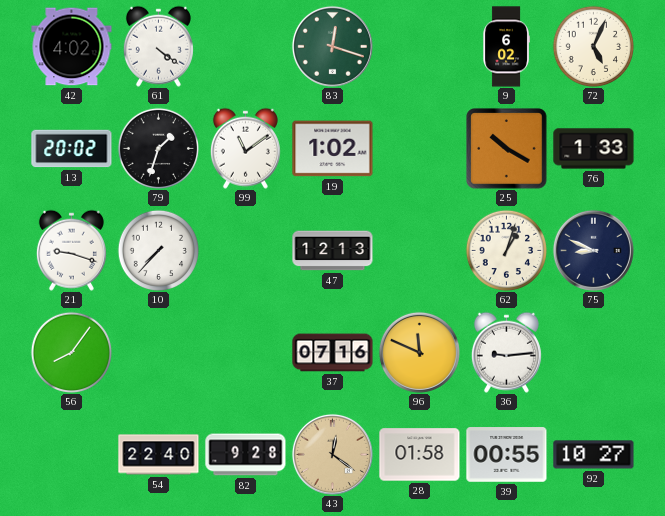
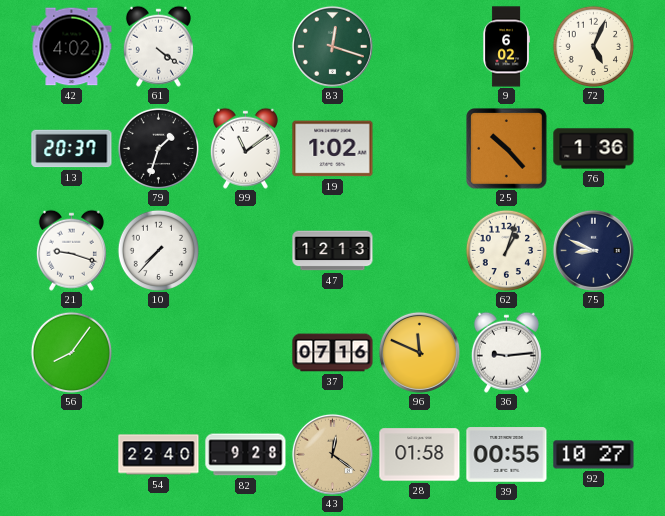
13: 20:02 -> 20:37
25: 10:20 -> 10:23
76: 1:33 -> 1:36
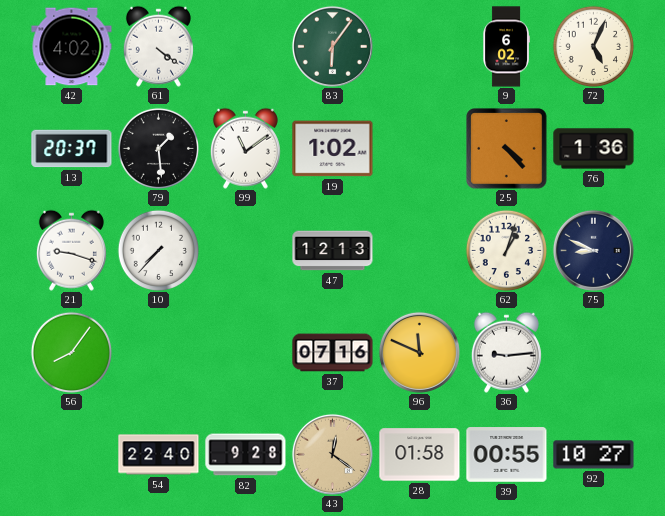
83: 12:18 -> 6:06
79: 1:33 -> 1:29
25: 10:23 -> 4:23
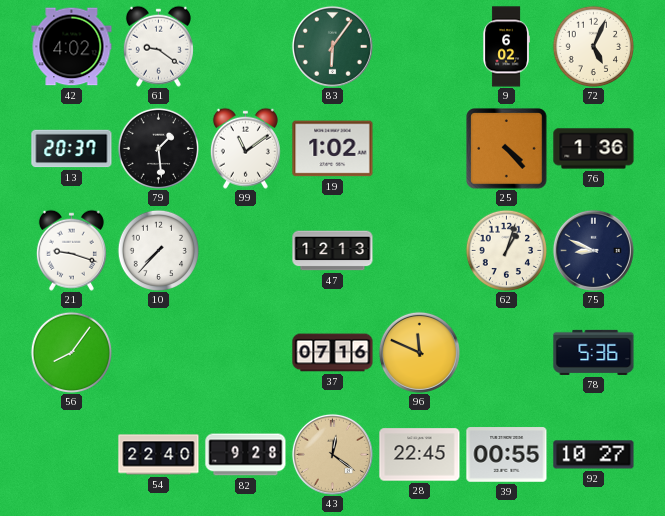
61: 4:21 -> 9:21
36: 9:14 -> none
78: none -> 5:36
28: 01:58 -> 22:45
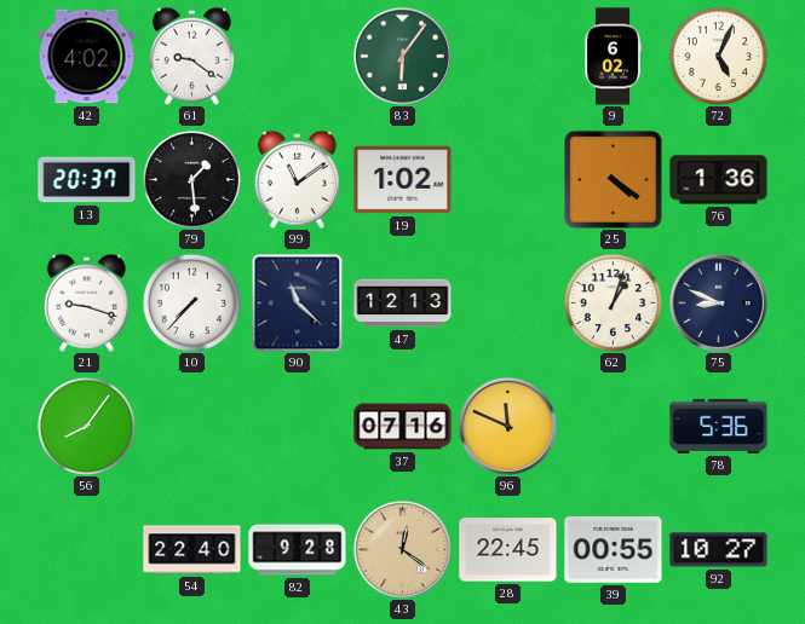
25: 4:23 -> 4:21
90: none -> 11:22
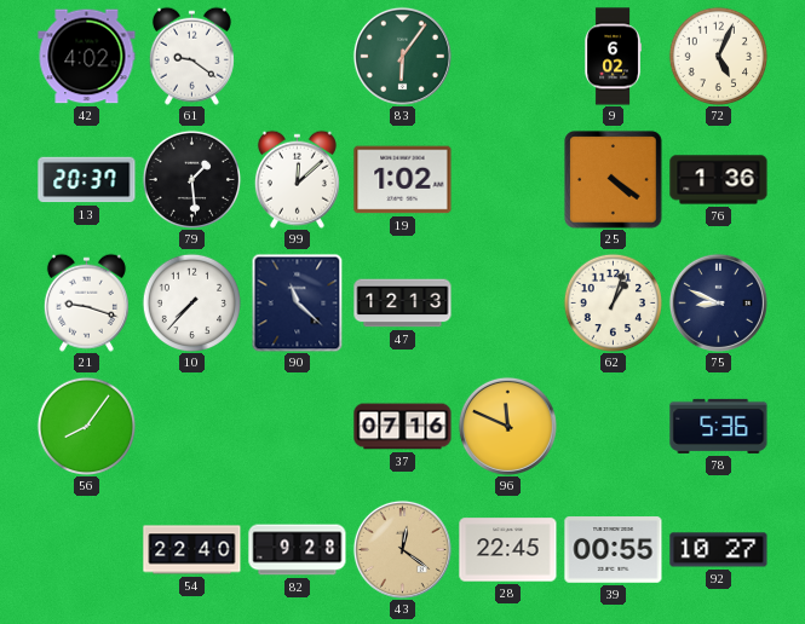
99: 11:09 -> 12:08
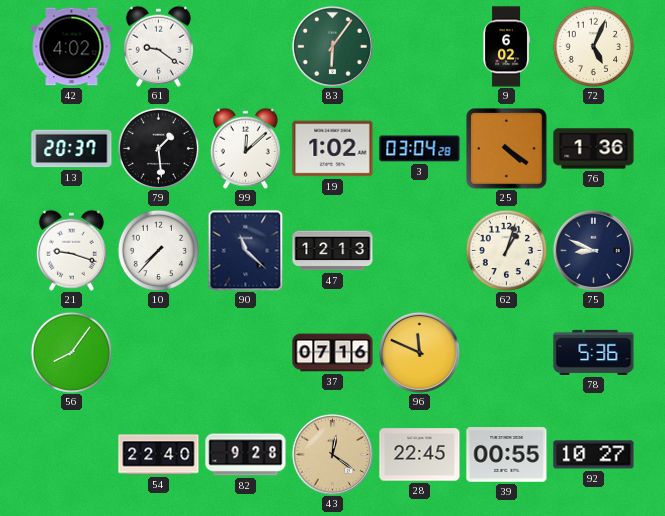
3: none -> 03:04
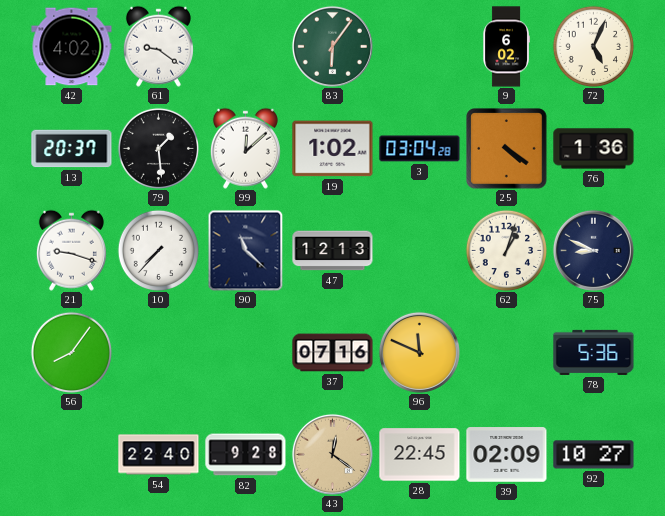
39: 00:55 -> 02:09
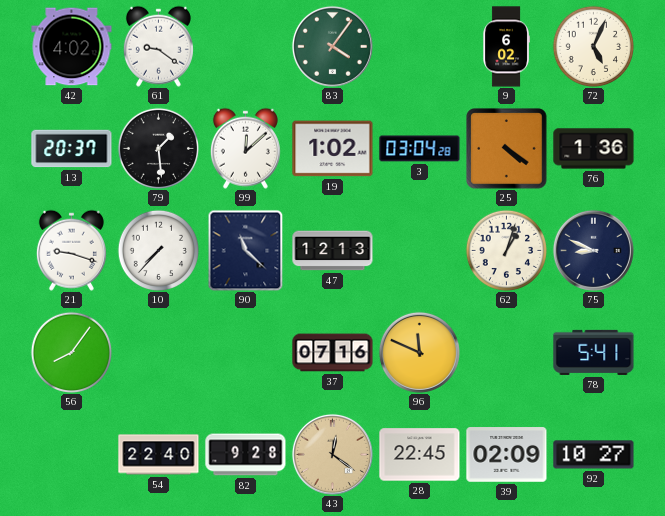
83: 6:06 -> 4:06
78: 5:36 -> 5:41
